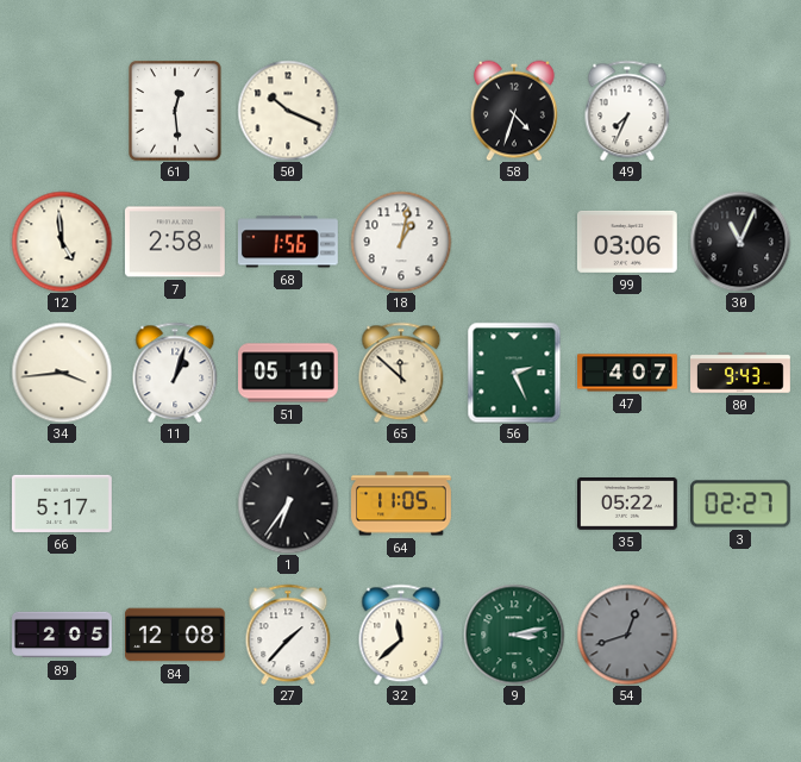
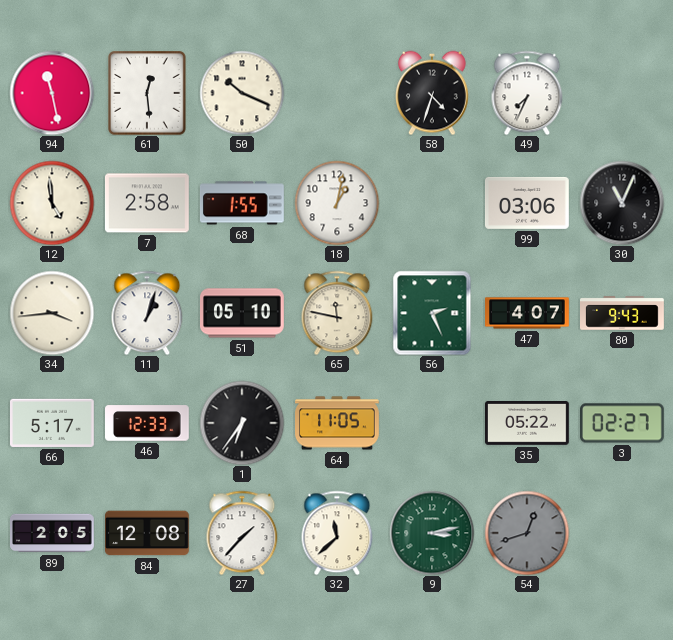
94: none -> 11:28
68: 1:56 -> 1:55
65: 11:52 -> 11:47
46: none -> 12:33
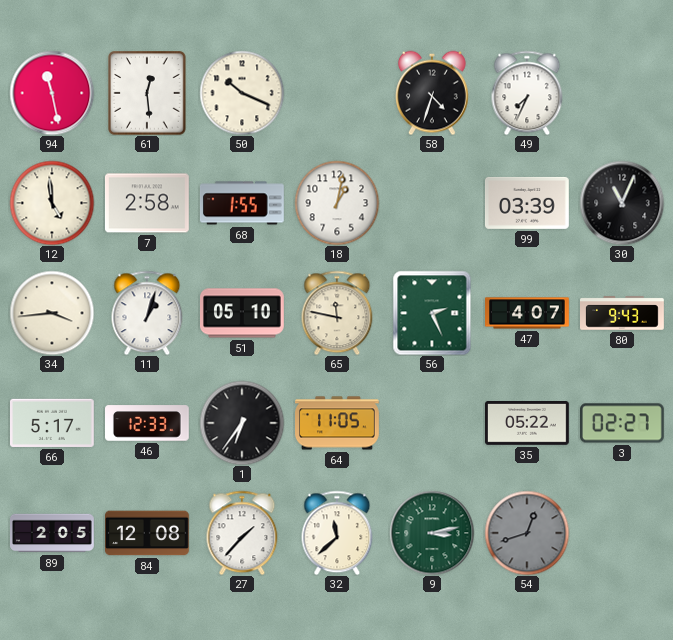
99: 03:06 -> 03:39
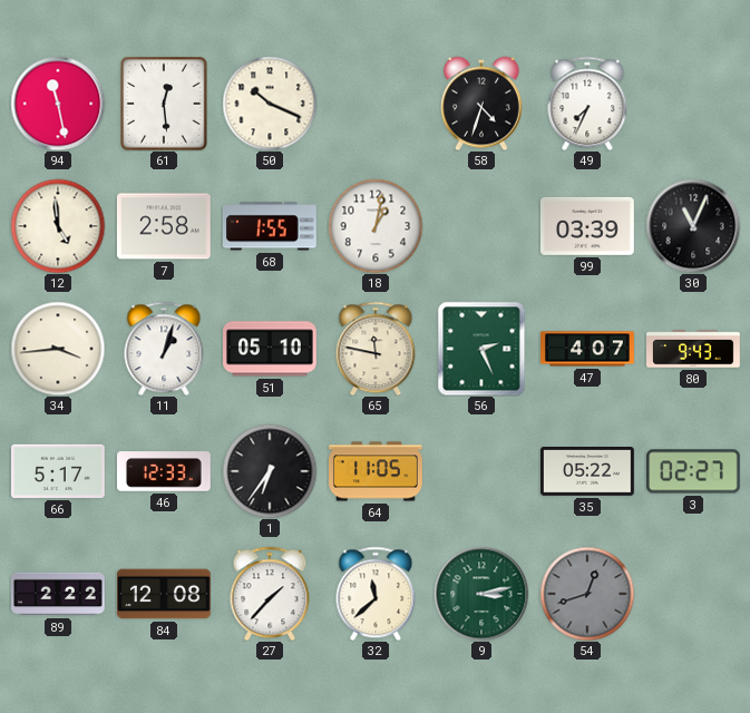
89: 2:05 -> 2:22
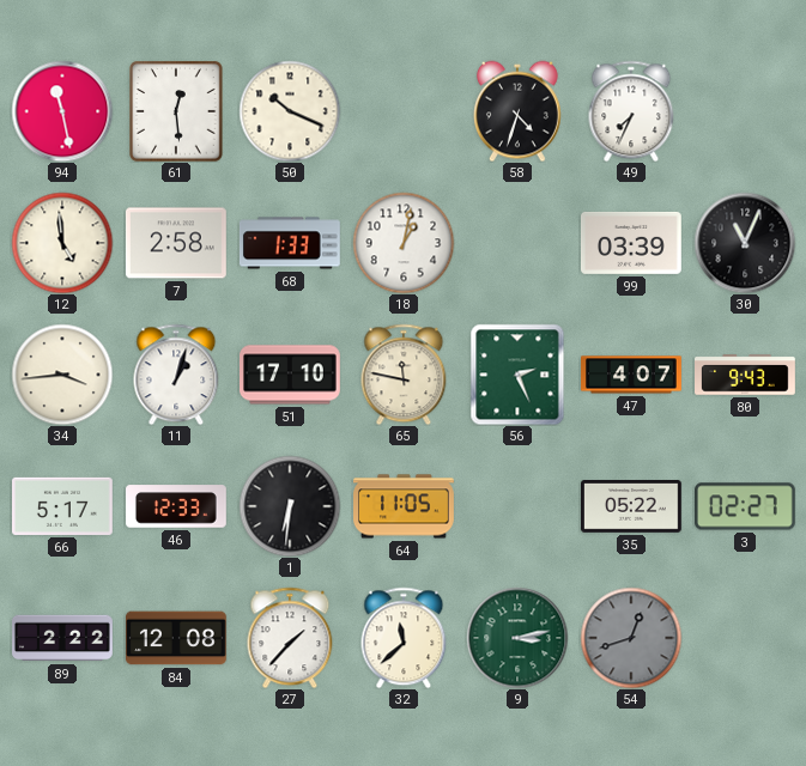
68: 1:55 -> 1:33
51: 05:10 -> 17:10
1: 6:36 -> 6:31
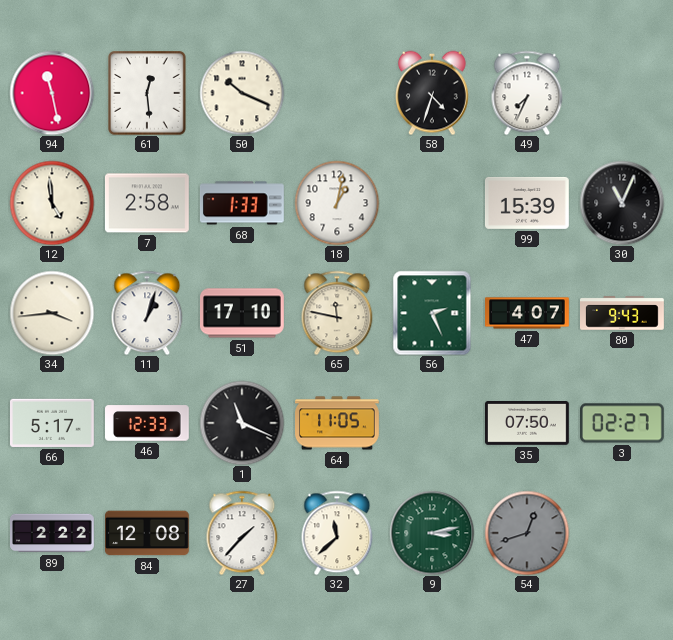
99: 03:39 -> 15:39
1: 6:31 -> 11:19
35: 05:22 -> 07:50
